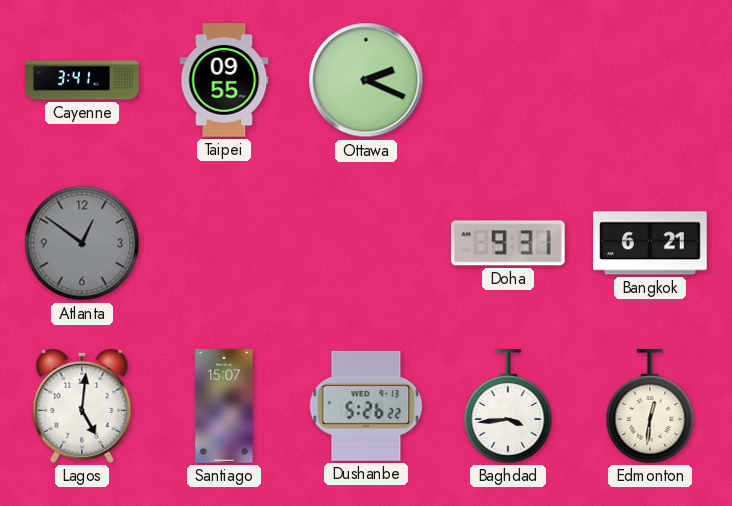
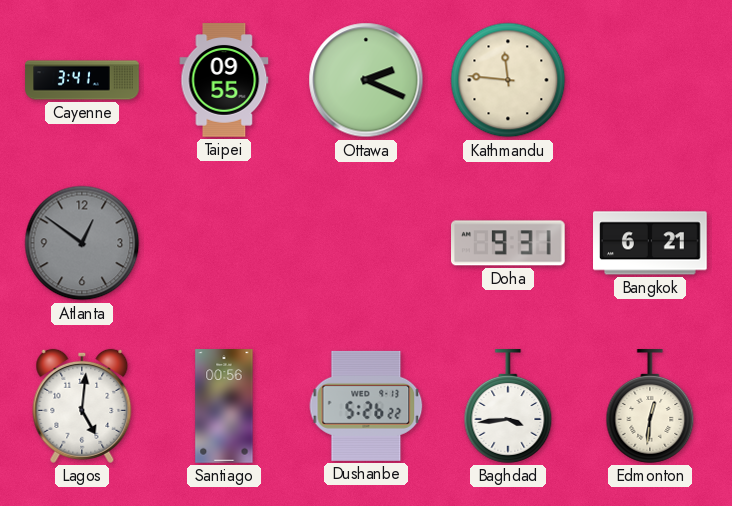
Kathmandu: none -> 11:46
Santiago: 15:07 -> 00:56
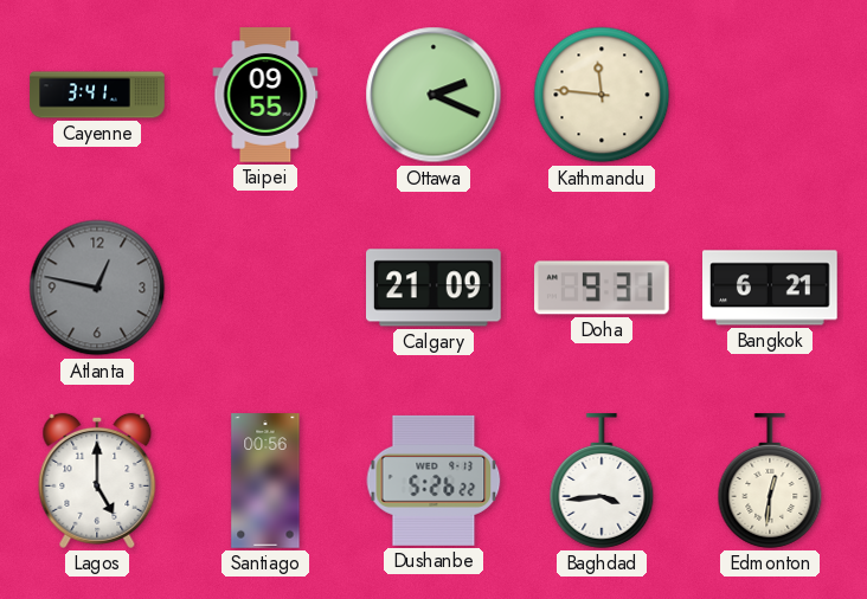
Atlanta: 12:51 -> 12:47
Calgary: none -> 21:09
Lagos: 5:01 -> 5:00
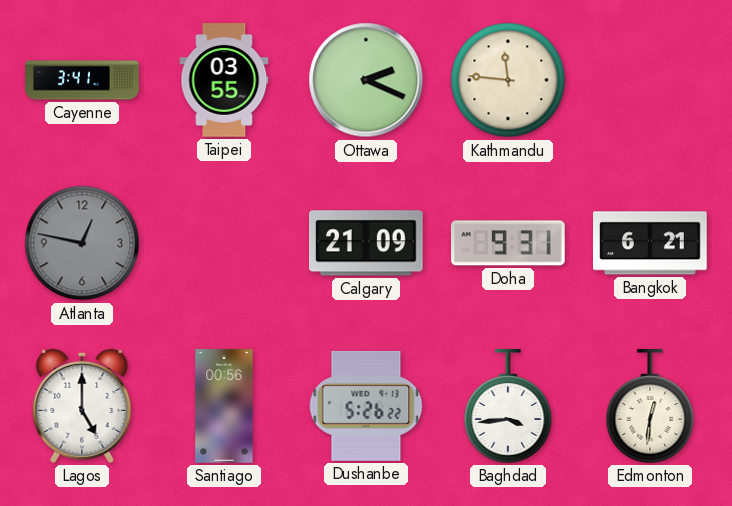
Taipei: 09:55 -> 03:55
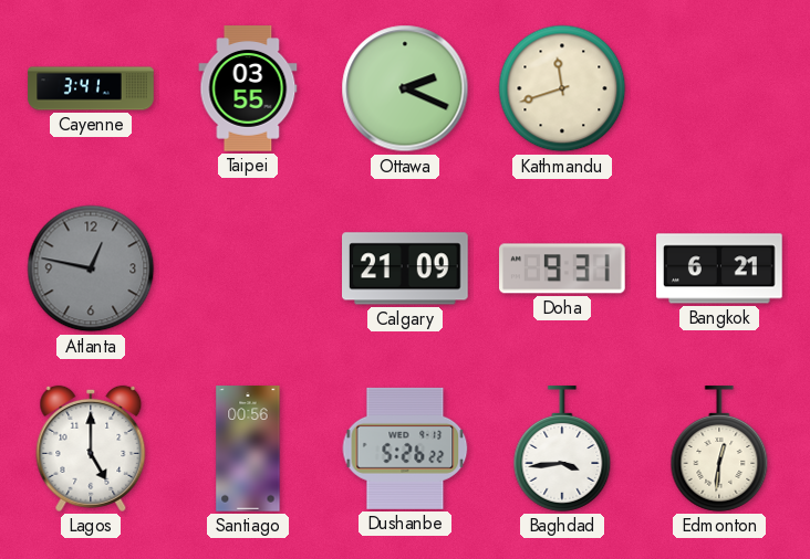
Kathmandu: 11:46 -> 11:42
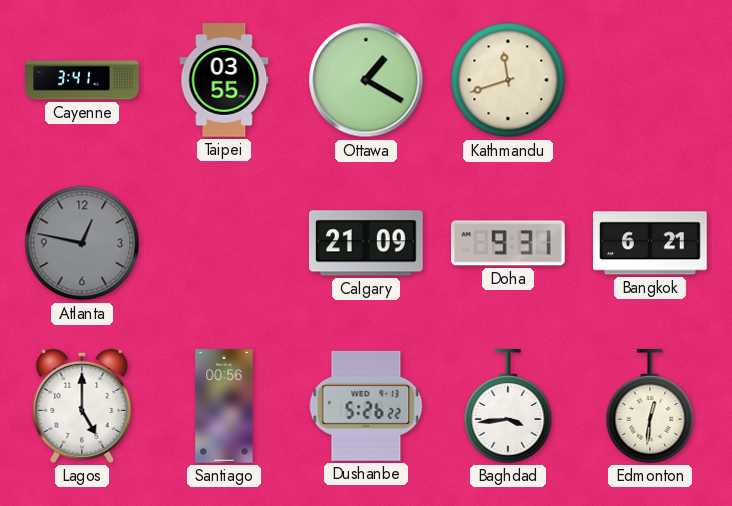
Ottawa: 2:19 -> 1:20
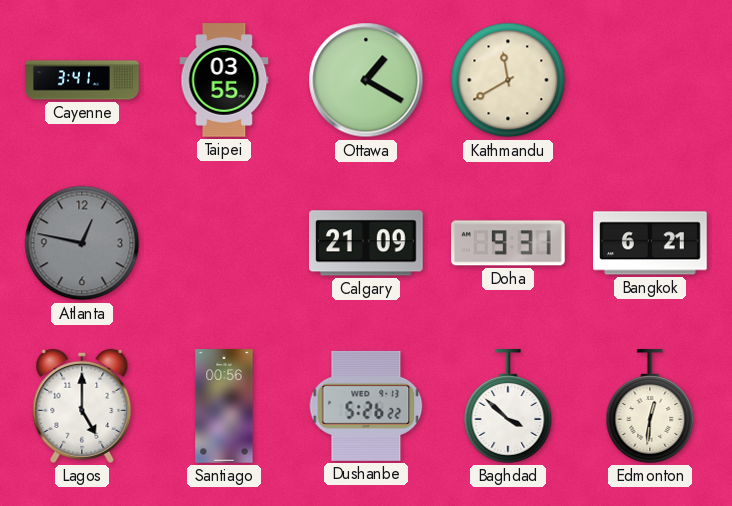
Kathmandu: 11:42 -> 11:40
Baghdad: 3:44 -> 3:52
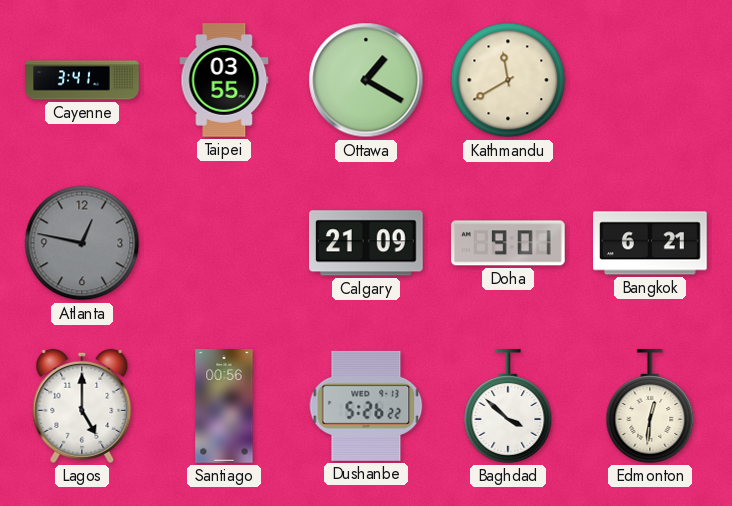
Doha: 9:31 -> 9:01
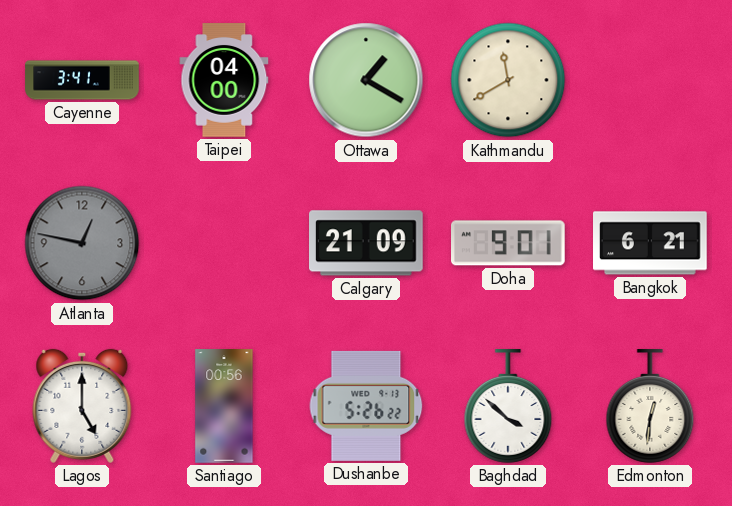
Taipei: 03:55 -> 04:00
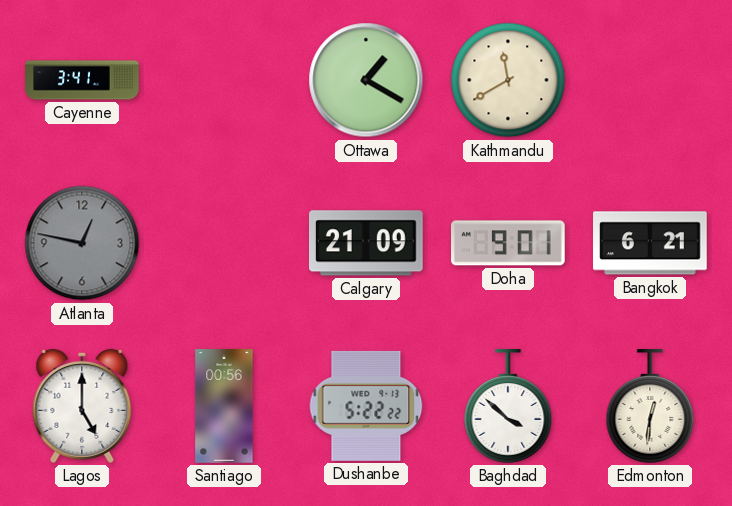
Taipei: 04:00 -> none
Dushanbe: 5:26 -> 5:22
